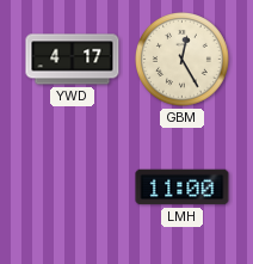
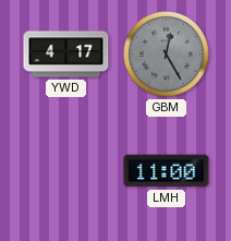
GBM dial: cream -> grey
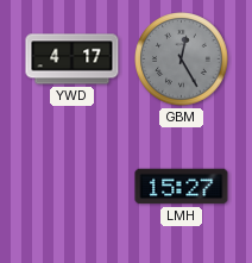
LMH: 11:00 -> 15:27
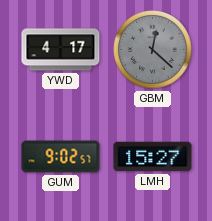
GBM: 12:25 -> 12:22
GUM: none -> 9:02
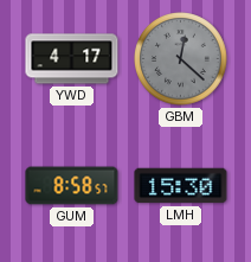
GUM: 9:02 -> 8:58
LMH: 15:27 -> 15:30
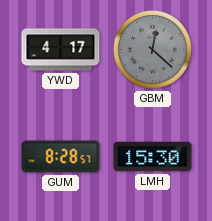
GUM: 8:58 -> 8:28
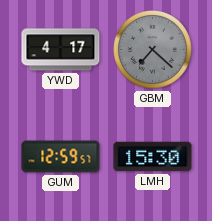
GBM: 12:22 -> 7:22
GUM: 8:28 -> 12:59
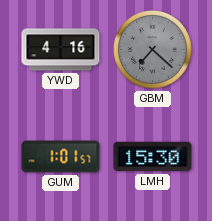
YWD: 4:17 -> 4:16
GUM: 12:59 -> 1:01
